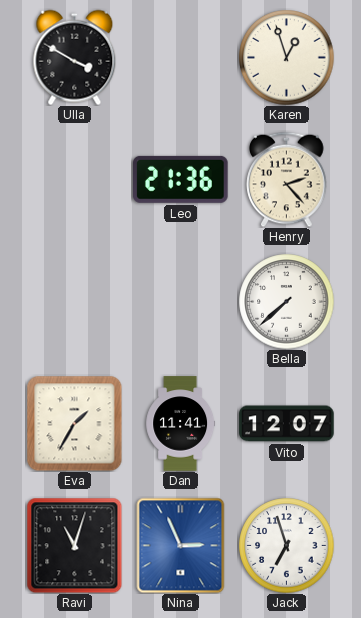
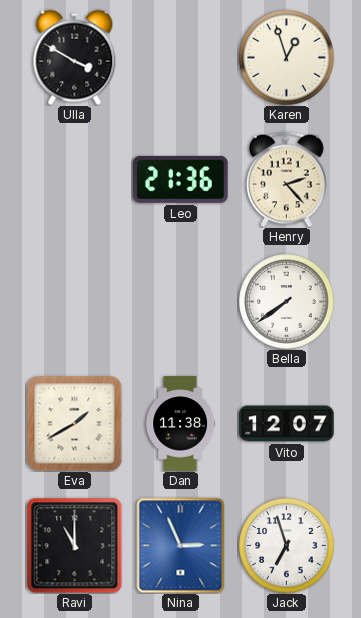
Bella: 7:38 -> 7:39
Eva: 1:35 -> 1:40
Dan: 11:41 -> 11:38
Ravi: 11:03 -> 11:00
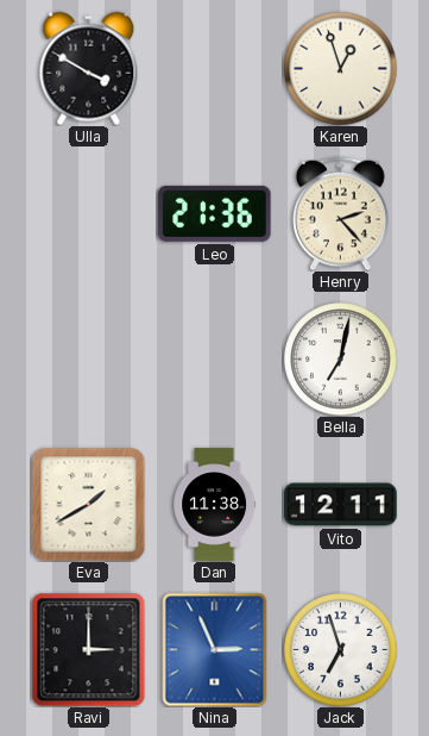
Bella: 7:39 -> 7:02
Vito: 12:07 -> 12:11
Ravi: 11:00 -> 3:00
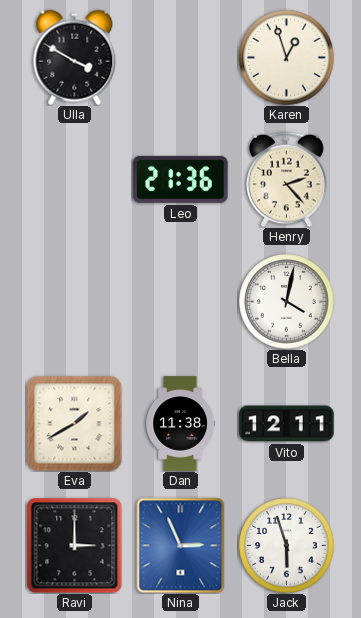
Bella: 7:02 -> 4:02
Jack: 6:57 -> 5:57
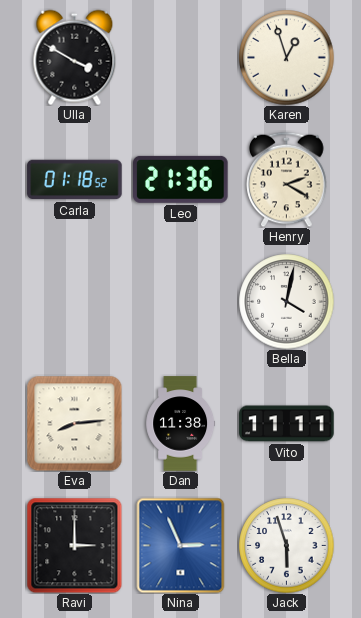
Carla: none -> 01:18
Henry: 2:23 -> 2:20
Eva: 1:40 -> 8:14
Vito: 12:11 -> 11:11
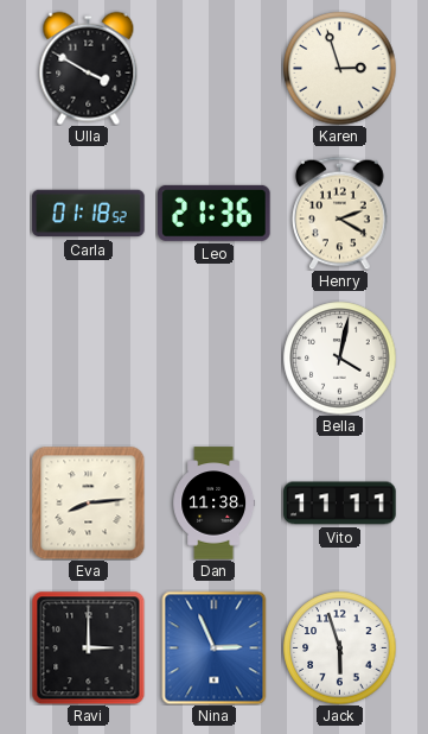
Karen: 12:57 -> 2:57
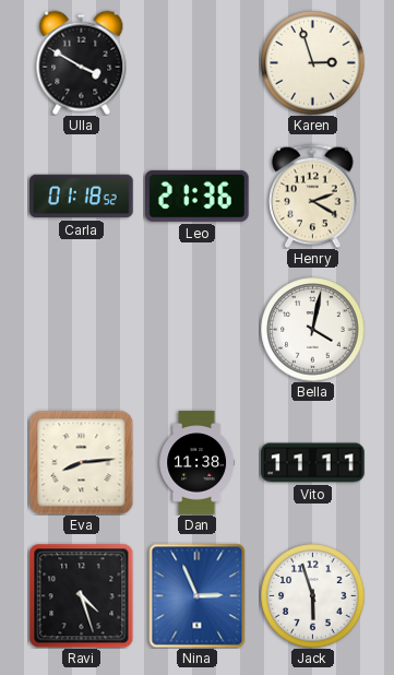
Ravi: 3:00 -> 4:27
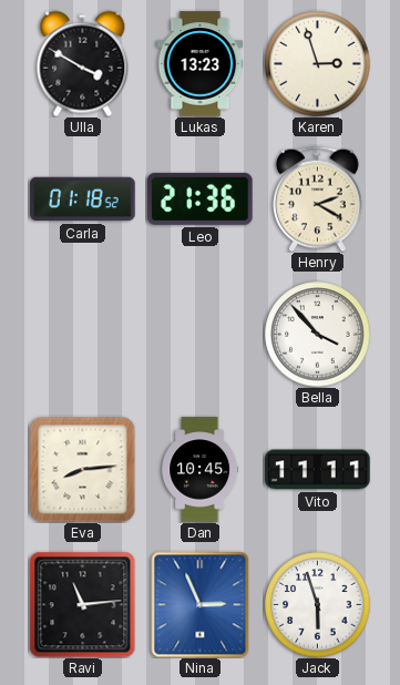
Lukas: none -> 13:23
Bella: 4:02 -> 3:53
Dan: 11:38 -> 10:45
Ravi: 4:27 -> 11:14
